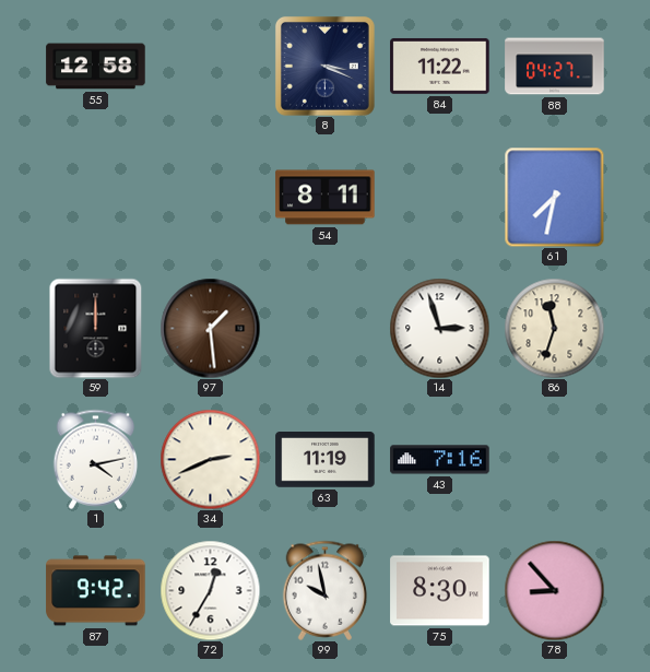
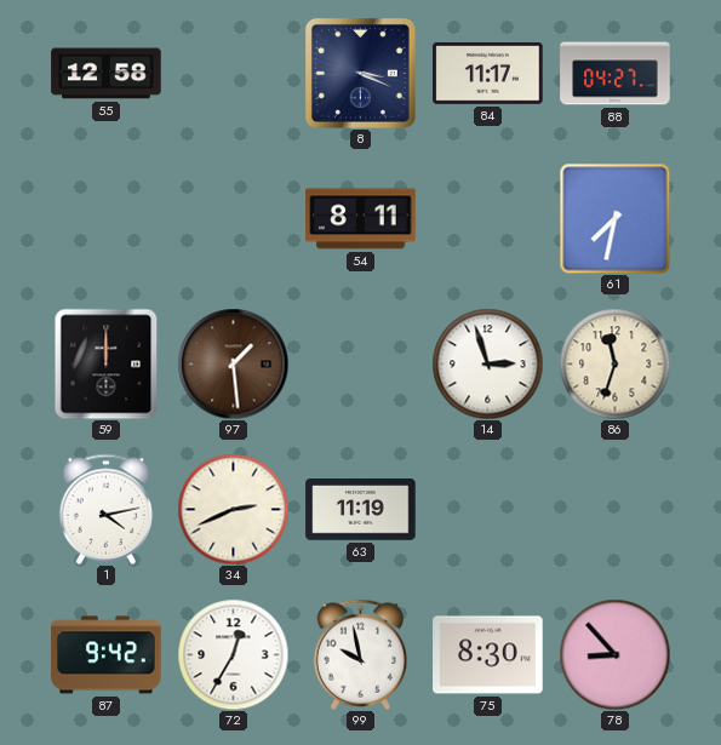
84: 11:22 -> 11:17
43: 7:16 -> none
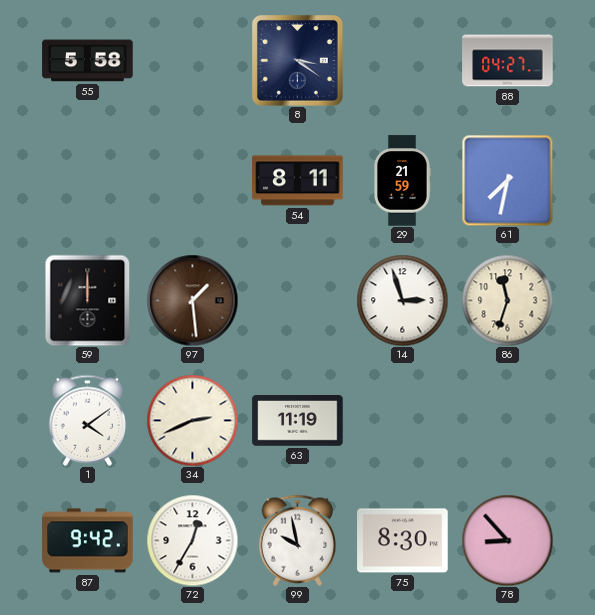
55: 12:58 -> 5:58
8: 3:19 -> 3:21
84: 11:17 -> none
29: none -> 21:59
1: 4:13 -> 4:09
